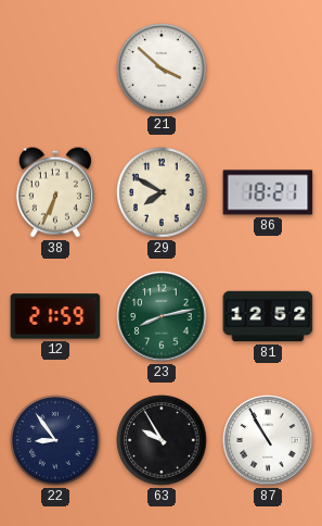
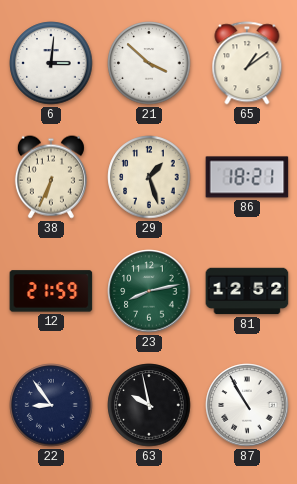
6: none -> 3:01
65: none -> 1:09
29: 7:50 -> 1:27
63: 9:55 -> 9:58
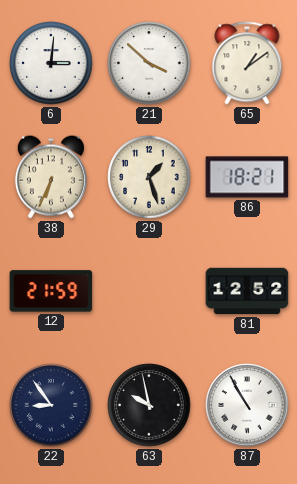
23: 8:13 -> none
